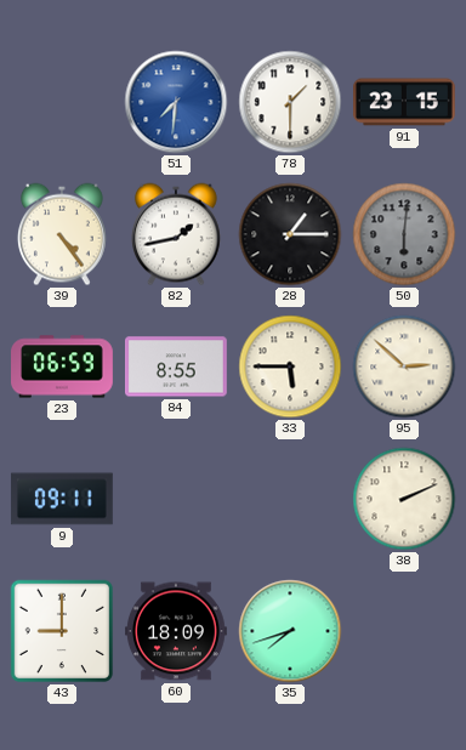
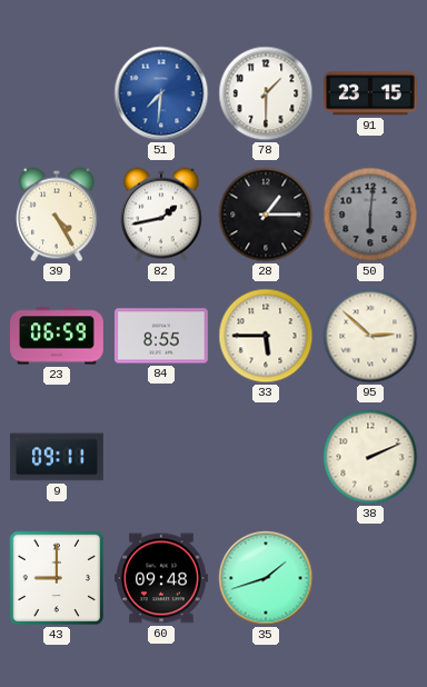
39: 4:24 -> 4:25
60: 18:09 -> 09:48
35: 7:42 -> 1:42
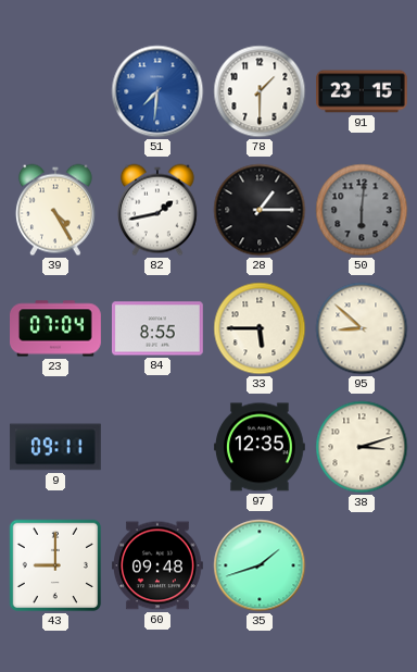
23: 06:59 -> 07:04
95: 2:52 -> 8:52
97: none -> 12:35
38: 2:11 -> 3:12
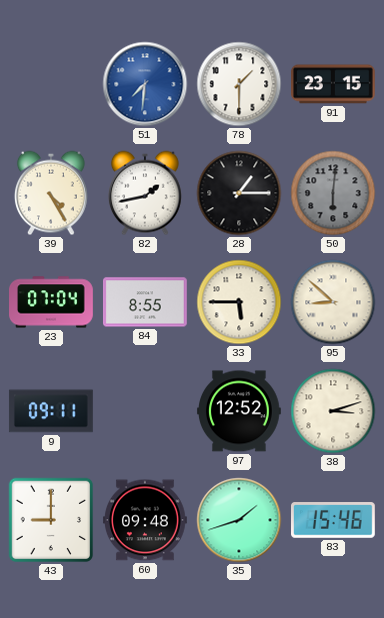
97: 12:35 -> 12:52
83: none -> 15:46
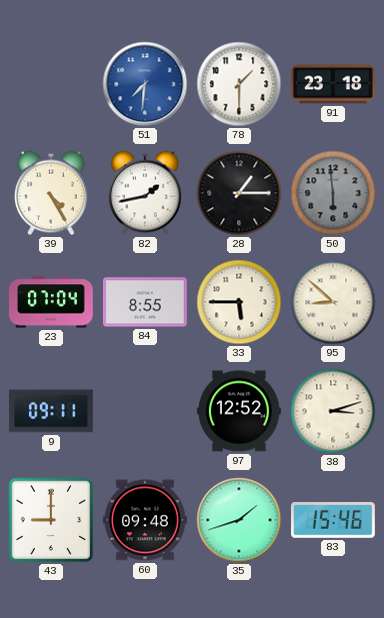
91: 23:15 -> 23:18
50: 6:01 -> 5:59
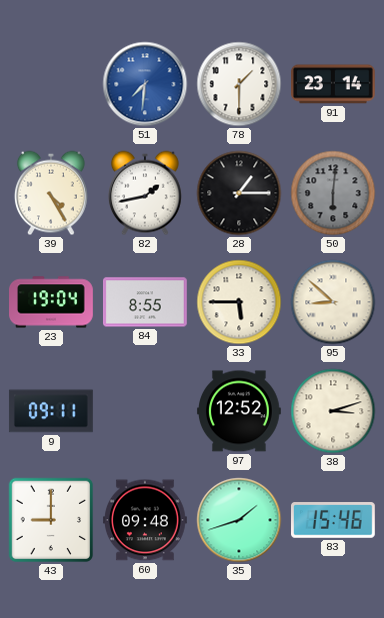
91: 23:18 -> 23:14
50: 5:59 -> 6:01
23: 07:04 -> 19:04
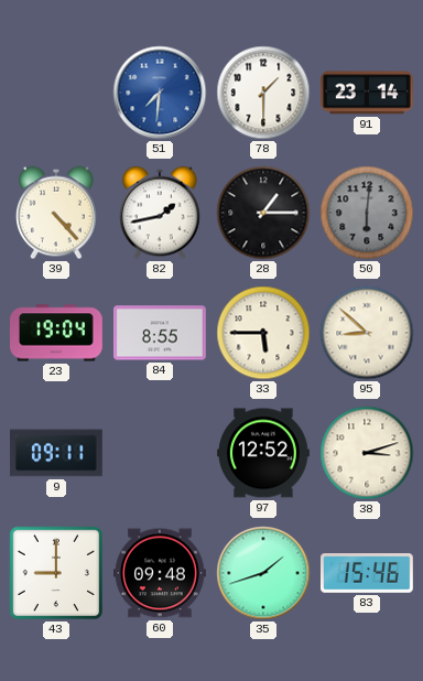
39: 4:25 -> 4:23
